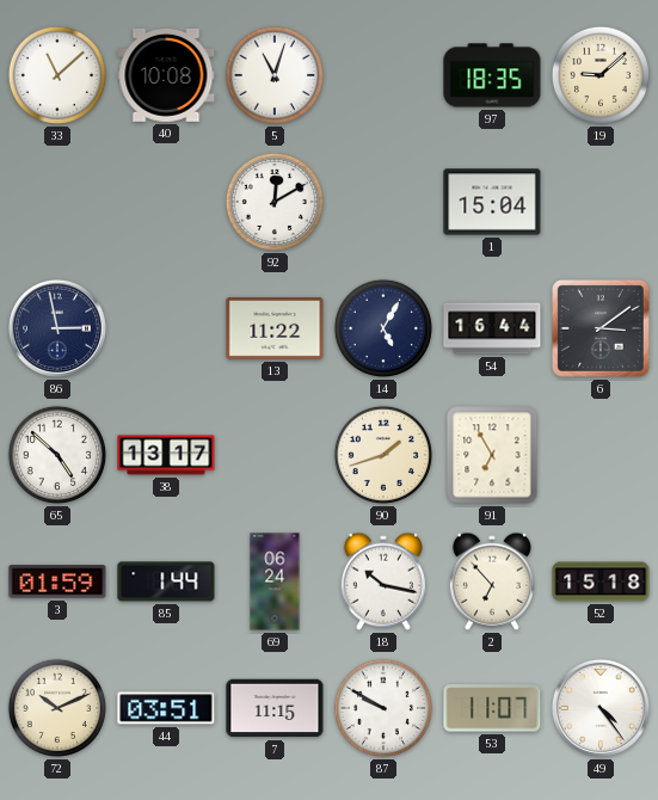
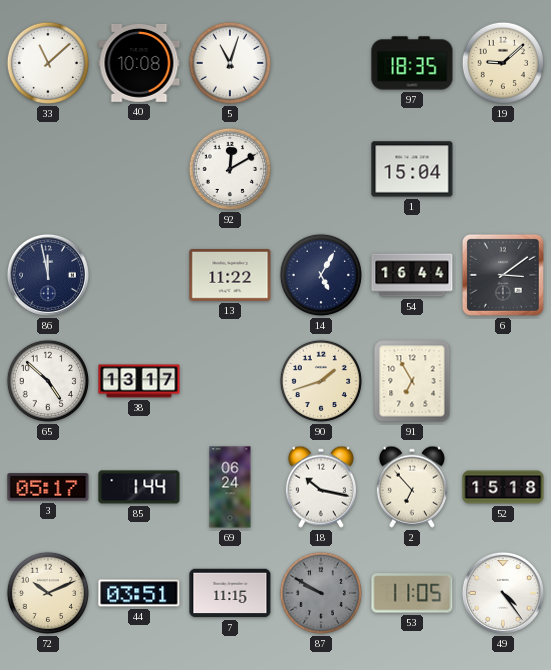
86: 2:58 -> 11:58
3: 01:59 -> 05:17
87 dial: white -> grey
53: 11:07 -> 11:05
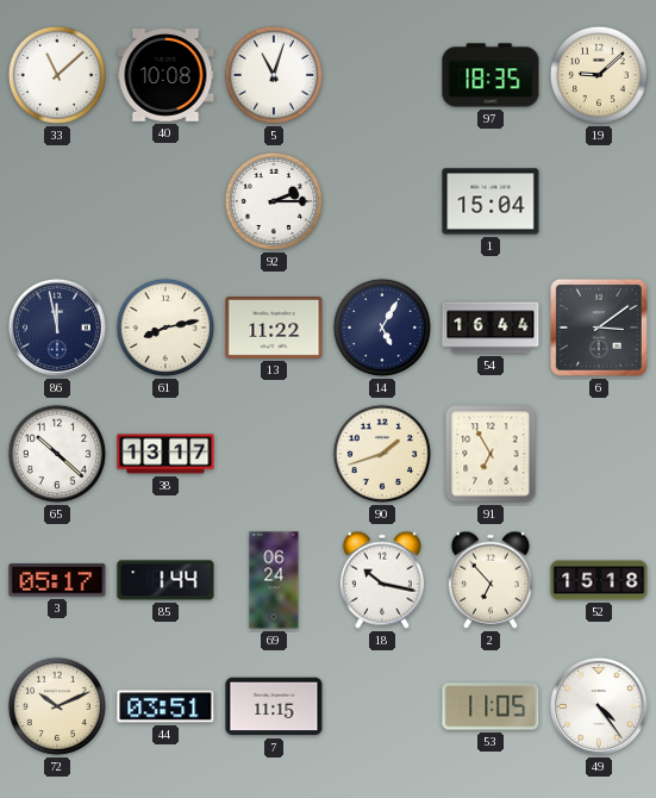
92: 12:10 -> 2:15
61: none -> 8:13
65: 4:52 -> 10:22
87: 9:50 -> none
